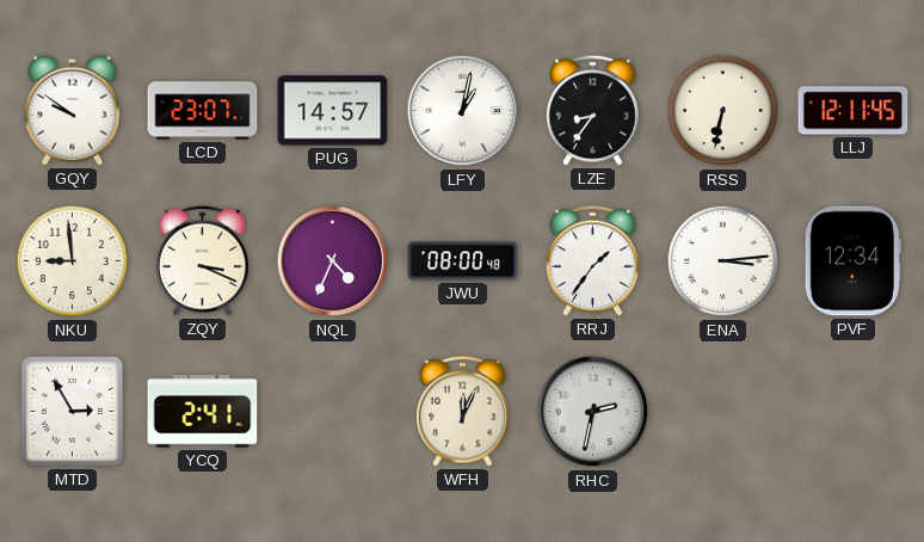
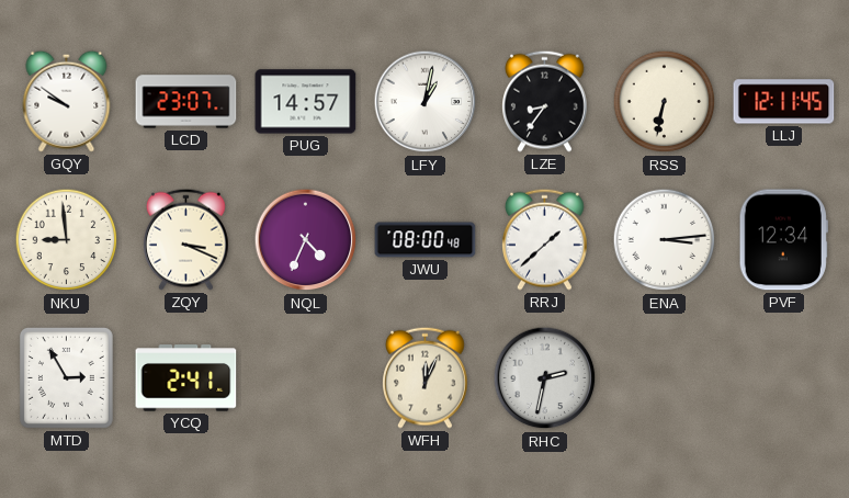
RRJ: 1:36 -> 1:38
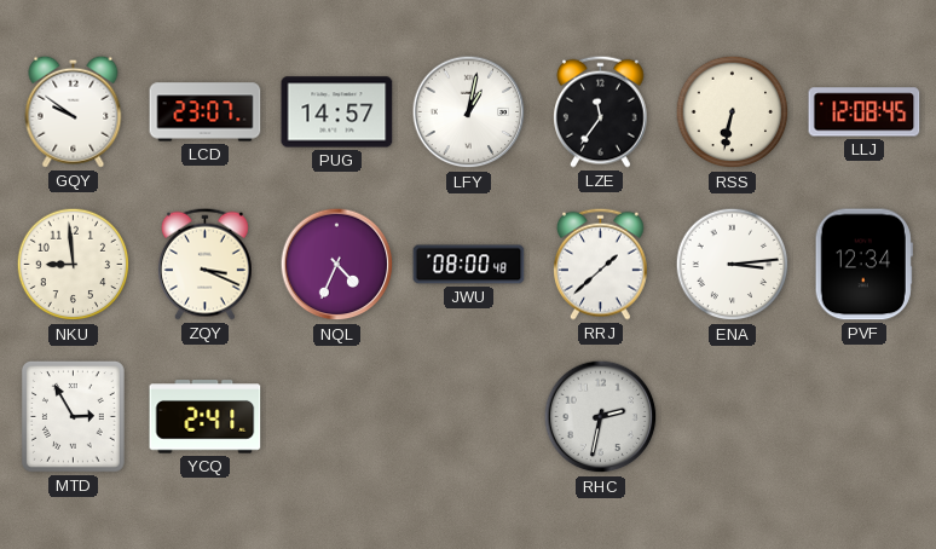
LZE: 8:36 -> 11:36
LLJ: 12:11 -> 12:08
WFH: 12:04 -> none
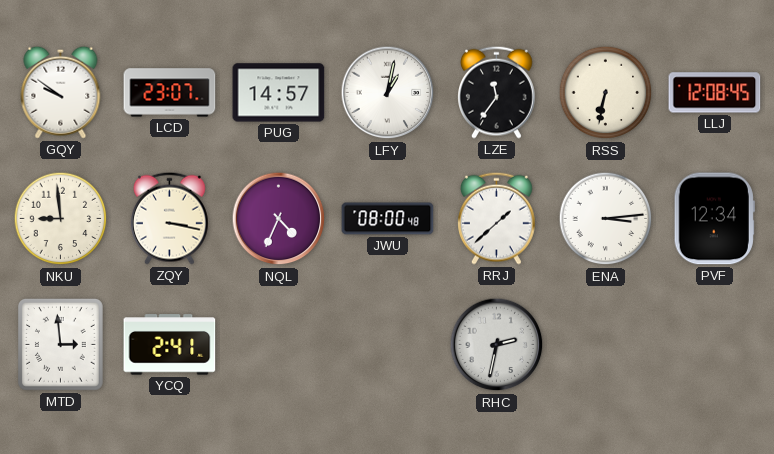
ZQY: 3:19 -> 3:17
MTD: 2:55 -> 2:59
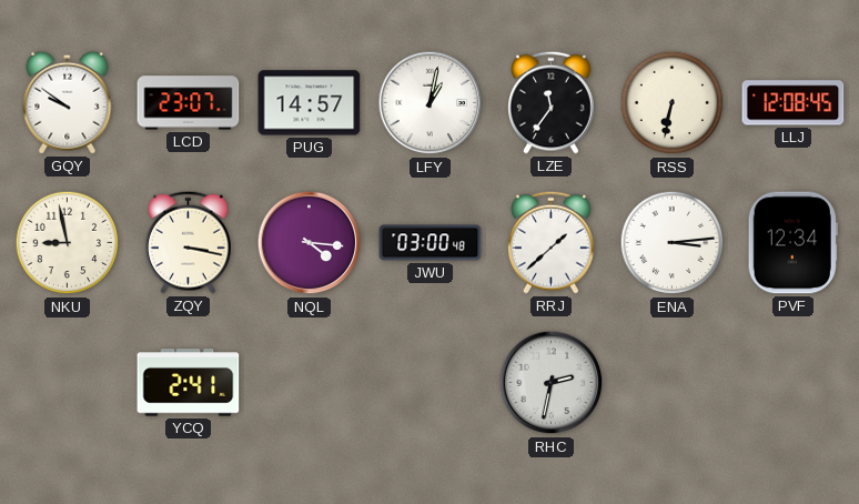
NKU: 8:59 -> 8:58
NQL: 4:34 -> 4:16
JWU: 08:00 -> 03:00
MTD: 2:59 -> none
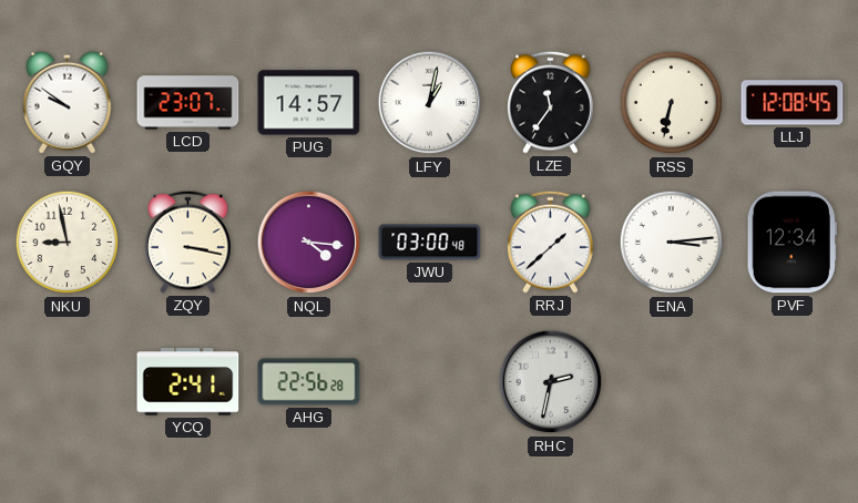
AHG: none -> 22:56
